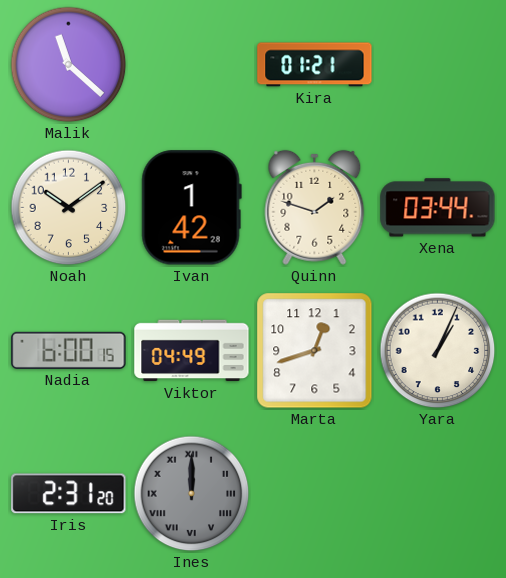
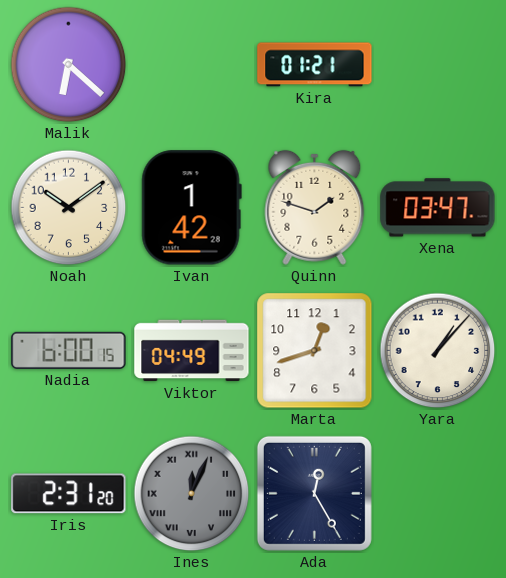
Malik: 11:22 -> 6:22
Xena: 03:44 -> 03:47
Yara: 1:04 -> 1:07
Ines: 12:00 -> 12:04
Ada: none -> 12:25
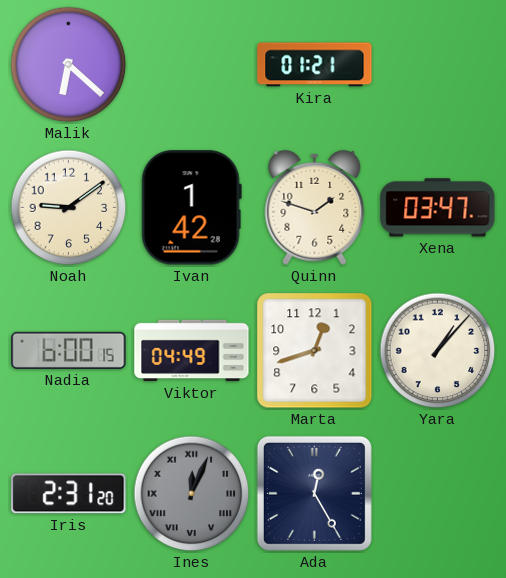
Noah: 10:09 -> 9:09
